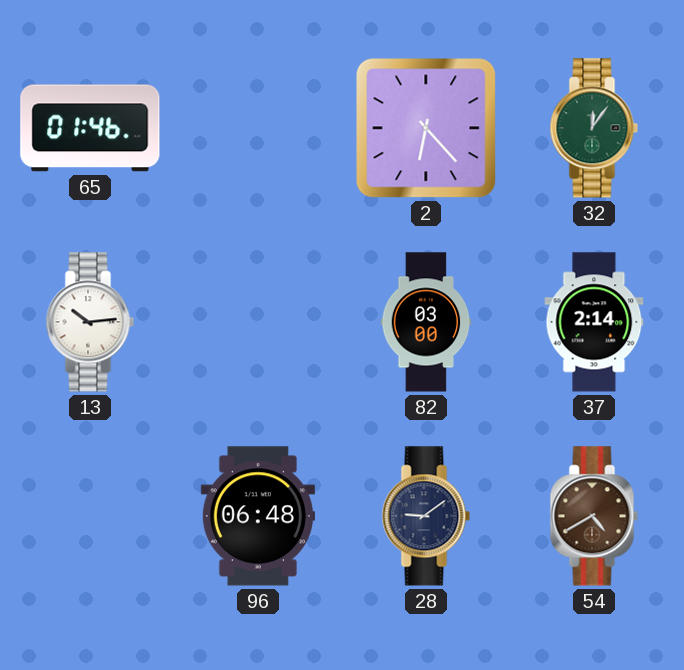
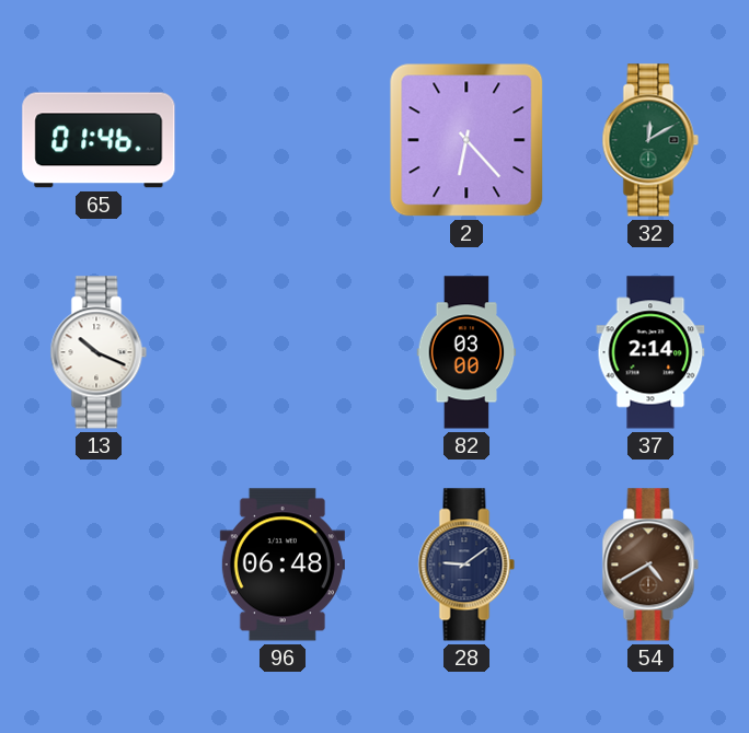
32: 12:06 -> 12:10
13: 10:14 -> 10:19
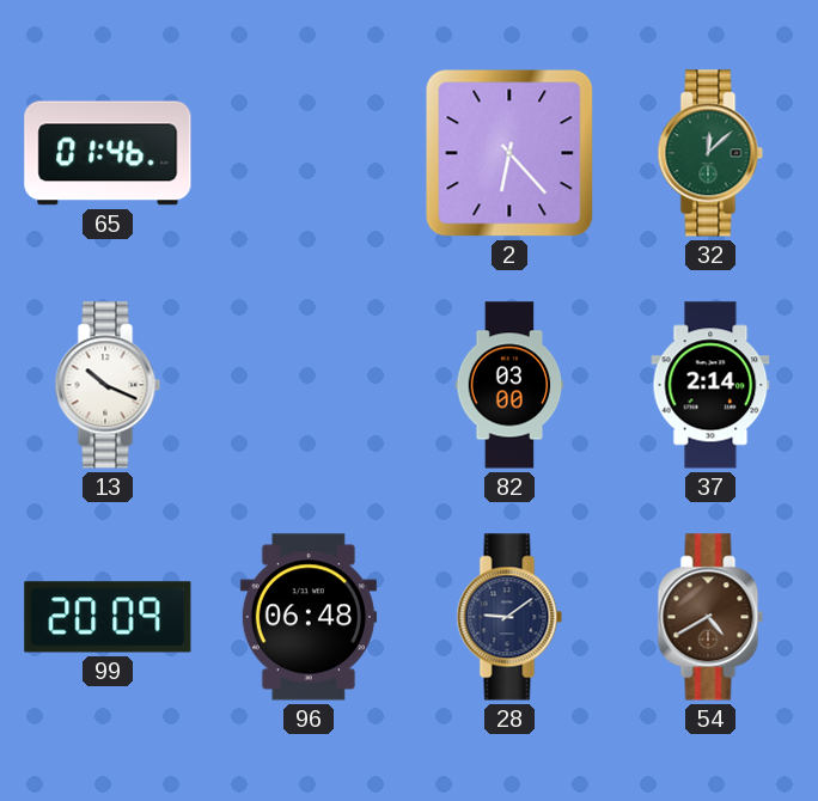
32: 12:10 -> 12:08
99: none -> 20:09
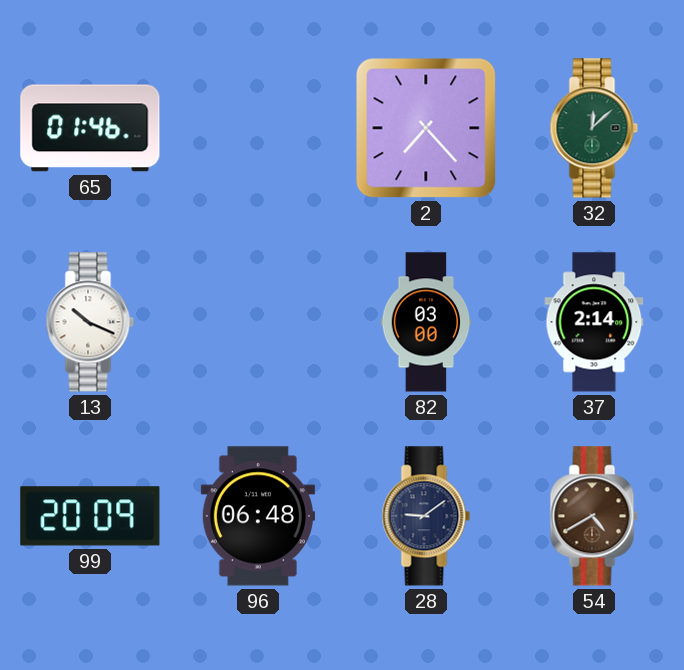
2: 6:23 -> 7:23
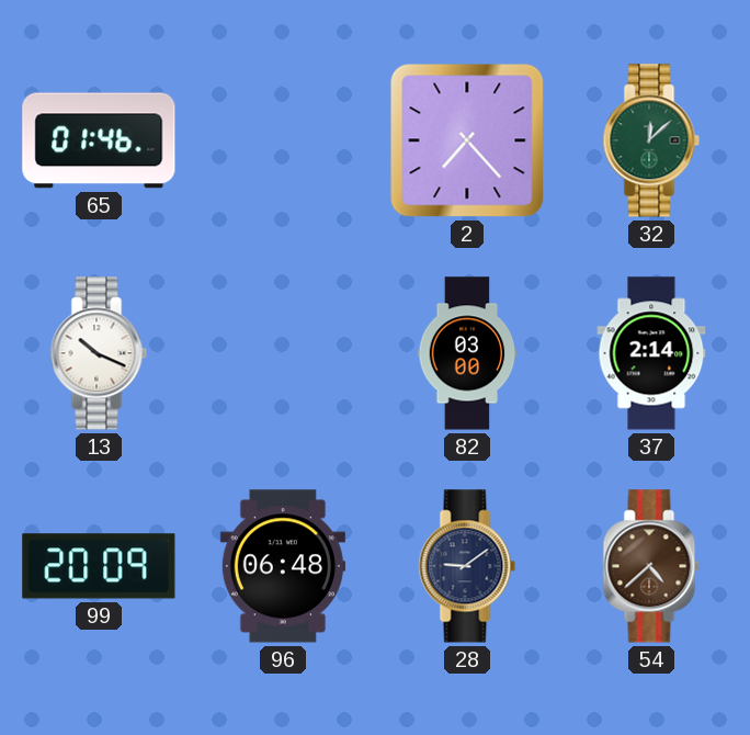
54: 4:40 -> 4:38
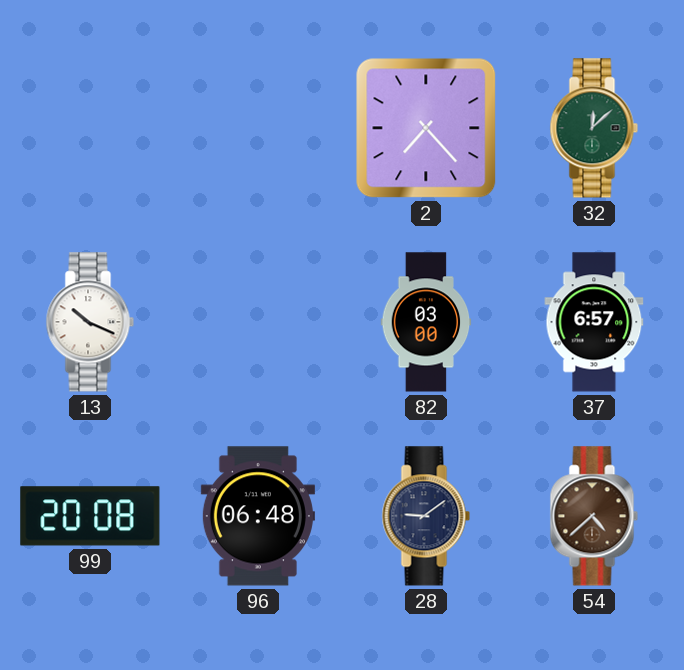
65: 01:46 -> none
37: 2:14 -> 6:57
99: 20:09 -> 20:08
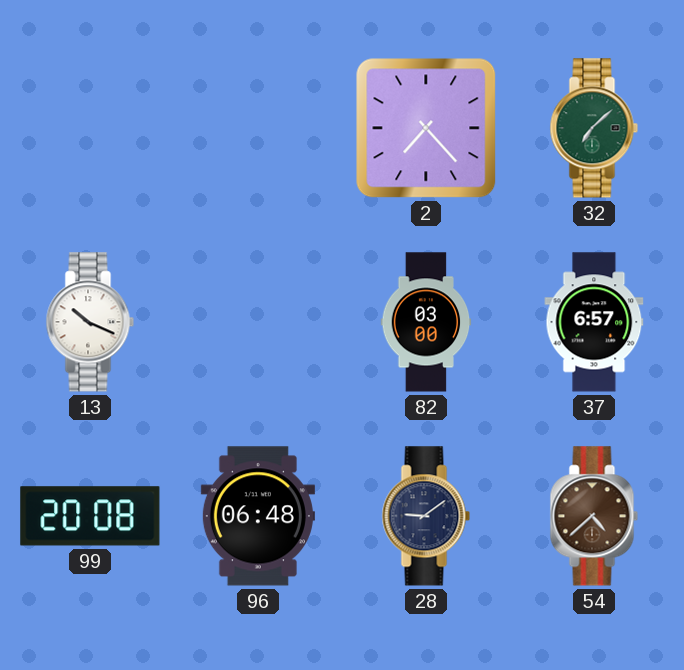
32: 12:08 -> 7:08
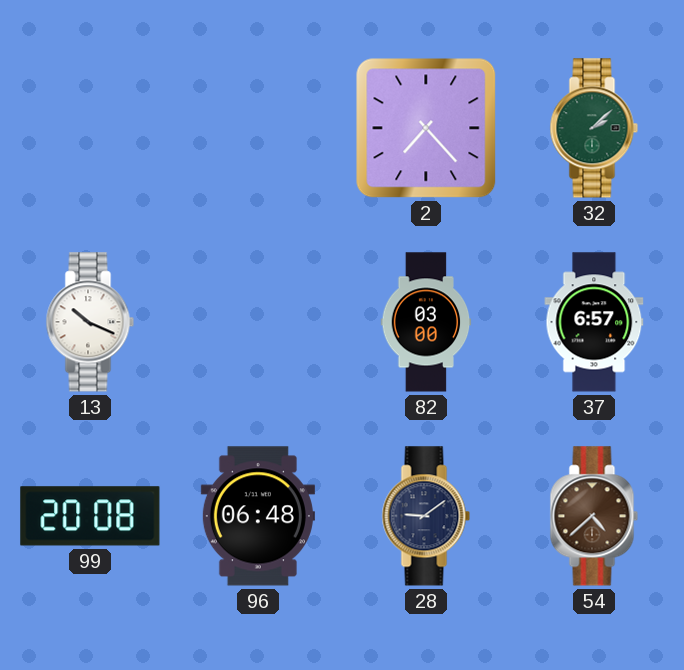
32: 7:08 -> 2:08
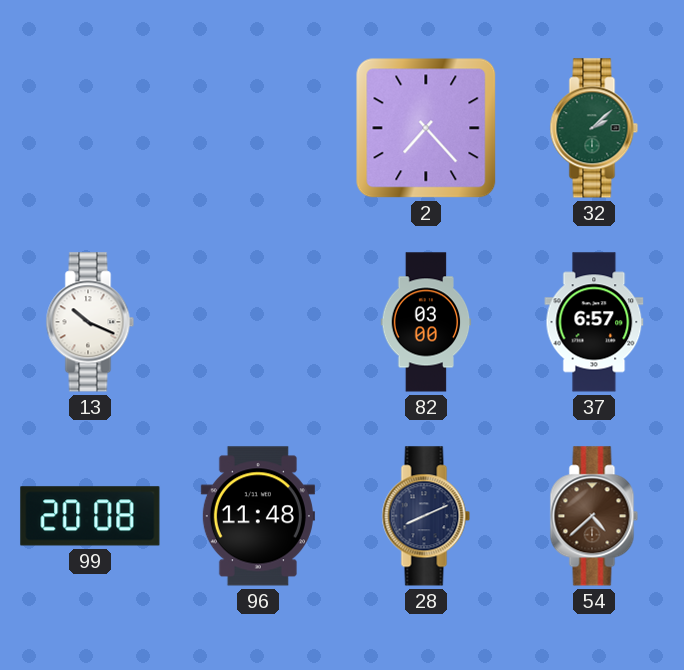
96: 06:48 -> 11:48
28: 9:09 -> 8:11
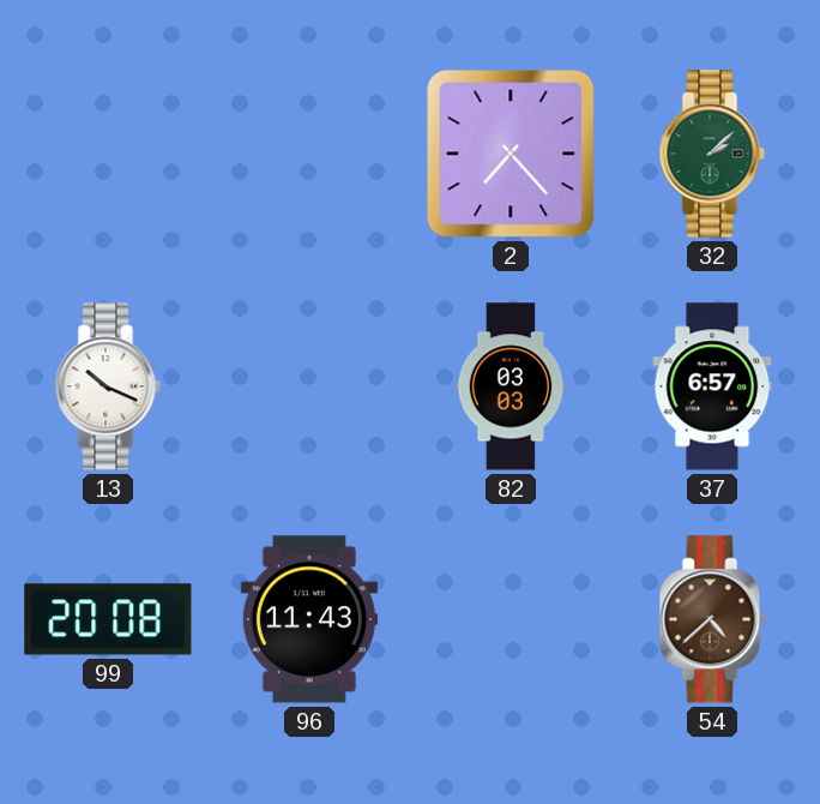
82: 03:00 -> 03:03
96: 11:48 -> 11:43
28: 8:11 -> none
